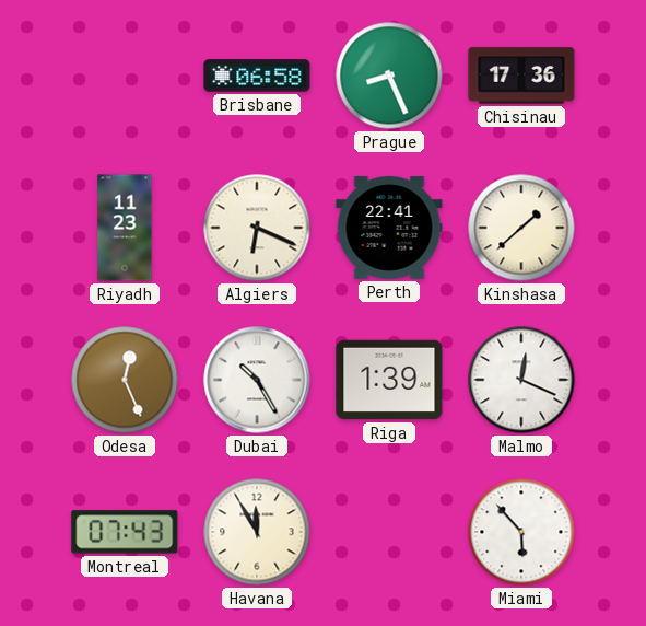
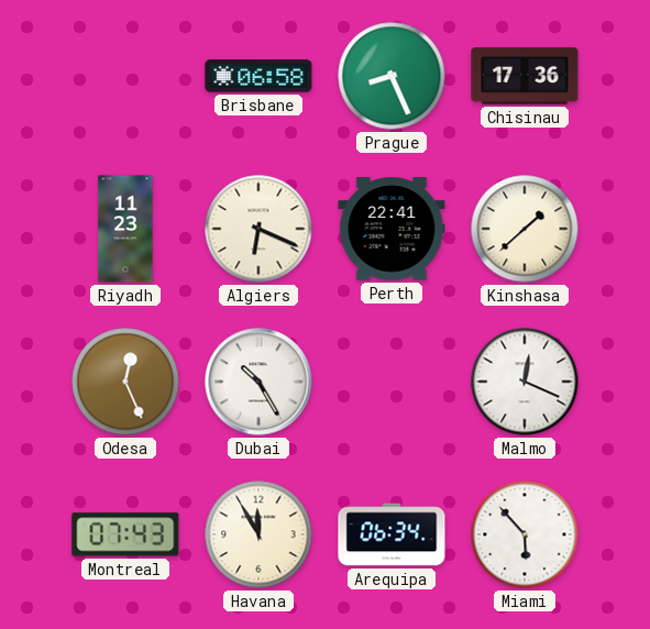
Riga: 1:39 -> none
Arequipa: none -> 06:34
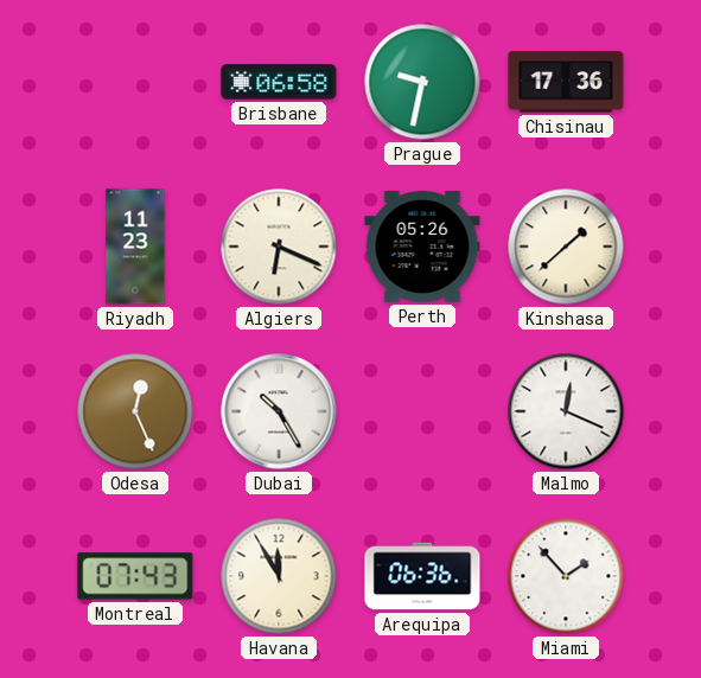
Prague: 8:26 -> 9:32
Perth: 22:41 -> 05:26
Arequipa: 06:34 -> 06:36
Miami: 5:53 -> 1:53
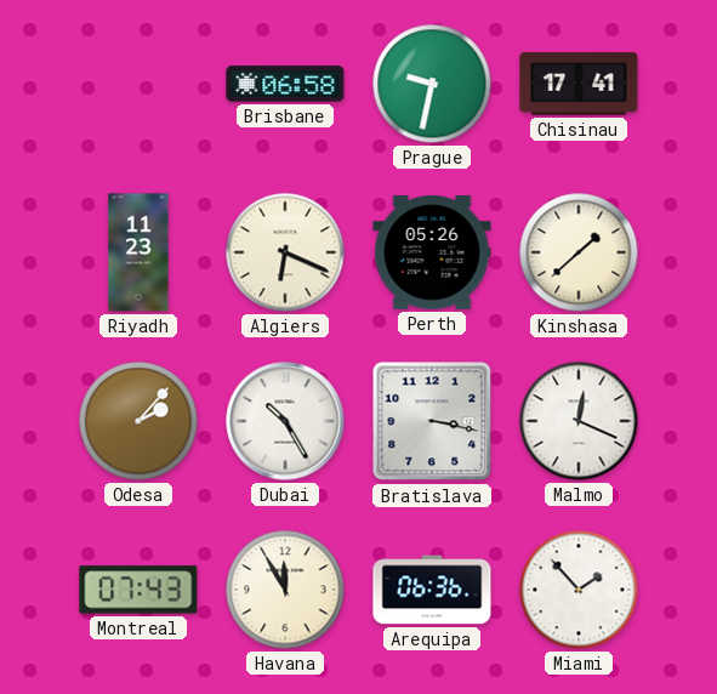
Chisinau: 17:36 -> 17:41
Odesa: 12:26 -> 2:07
Bratislava: none -> 3:17
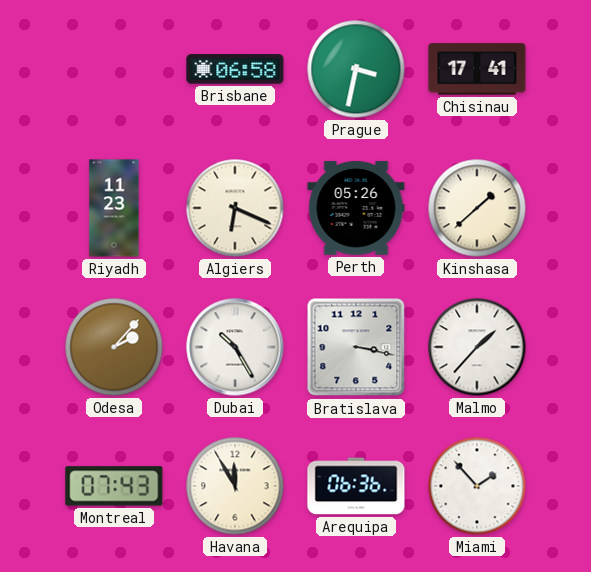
Prague: 9:32 -> 3:32
Malmo: 12:19 -> 1:37
